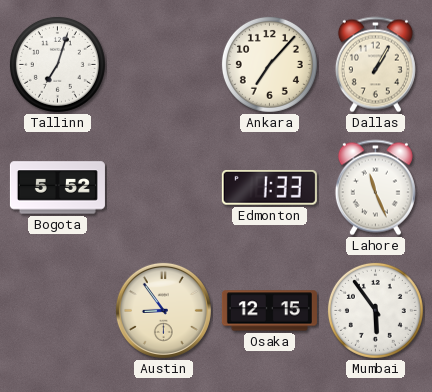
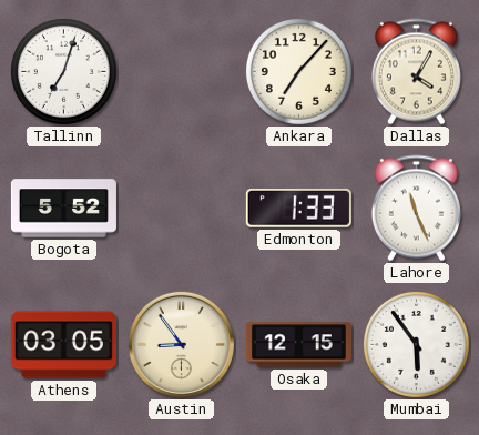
Dallas: 1:05 -> 4:05
Athens: none -> 03:05
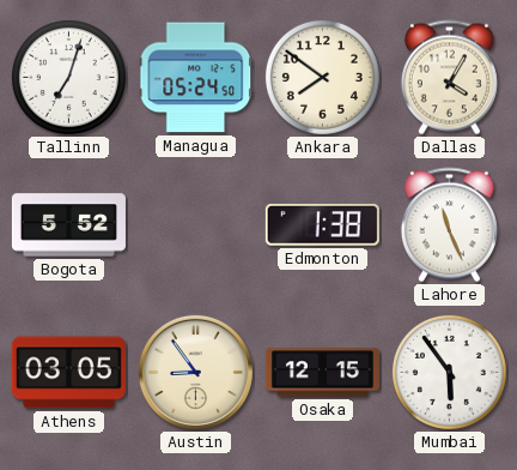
Managua: none -> 05:24
Ankara: 7:07 -> 7:51
Edmonton: 1:33 -> 1:38
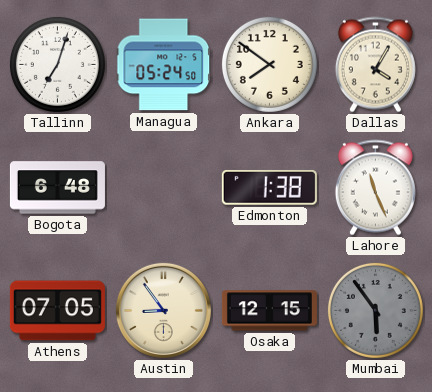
Bogota: 5:52 -> 6:48
Athens: 03:05 -> 07:05
Mumbai dial: white -> grey
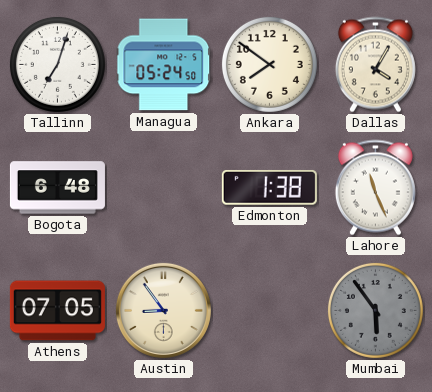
Osaka: 12:15 -> none
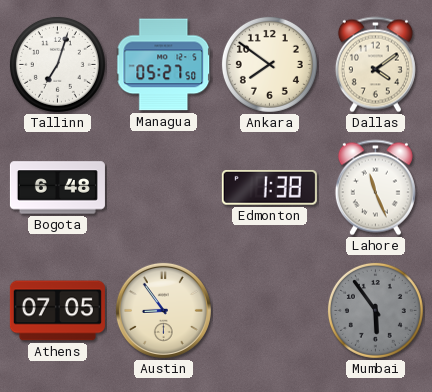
Managua: 05:24 -> 05:27
Dallas: 4:05 -> 4:09
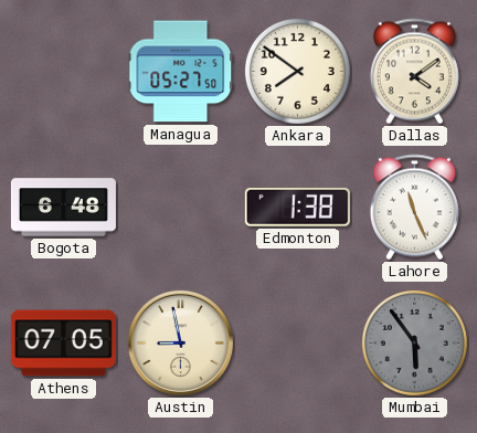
Tallinn: 7:03 -> none
Austin: 8:54 -> 8:58
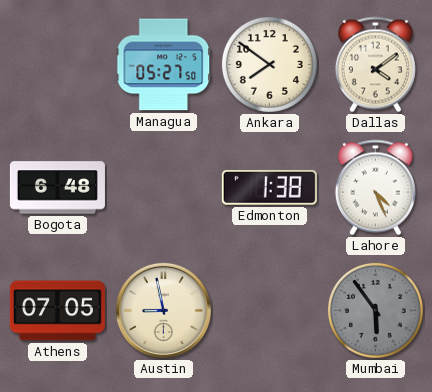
Lahore: 11:26 -> 4:26
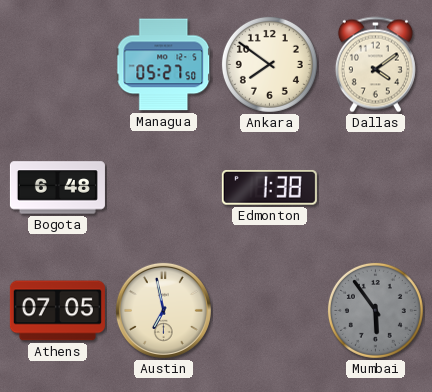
Lahore: 4:26 -> none
Austin: 8:58 -> 6:58
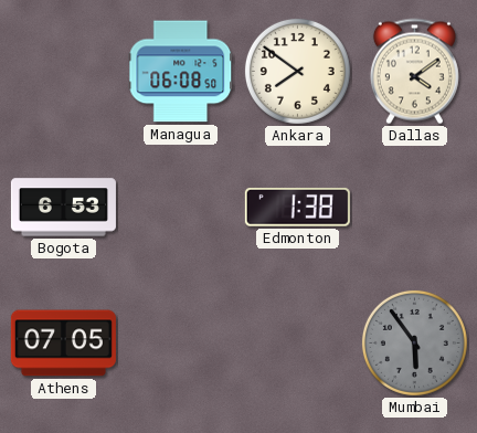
Managua: 05:27 -> 06:08
Bogota: 6:48 -> 6:53
Austin: 6:58 -> none
